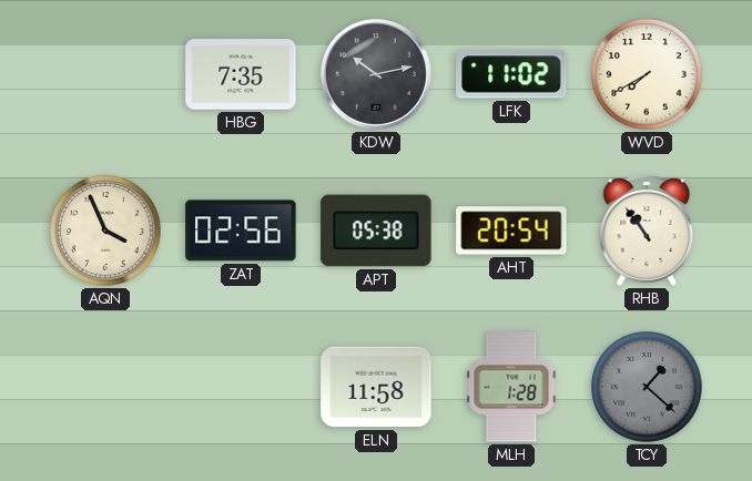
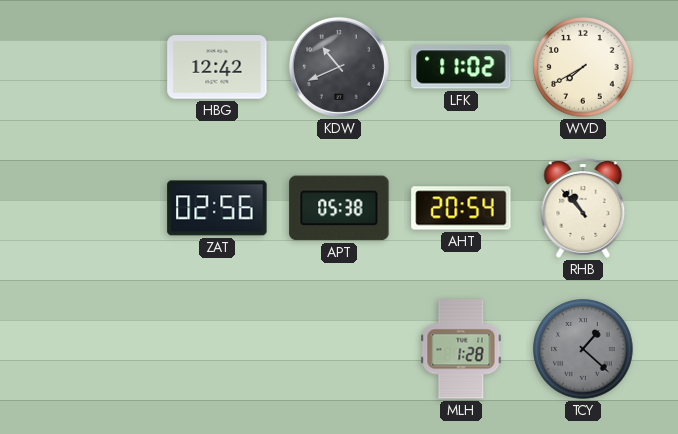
HBG: 7:35 -> 12:42
KDW: 10:13 -> 10:41
AQN: 3:56 -> none
RHB: 10:54 -> 10:53
ELN: 11:58 -> none
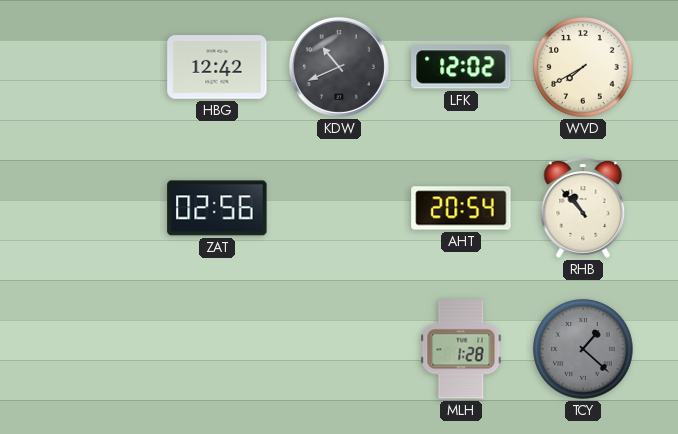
LFK: 11:02 -> 12:02
APT: 05:38 -> none
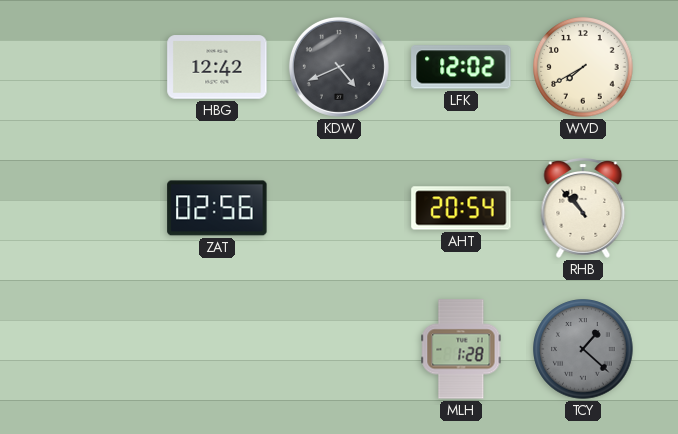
KDW: 10:41 -> 4:41
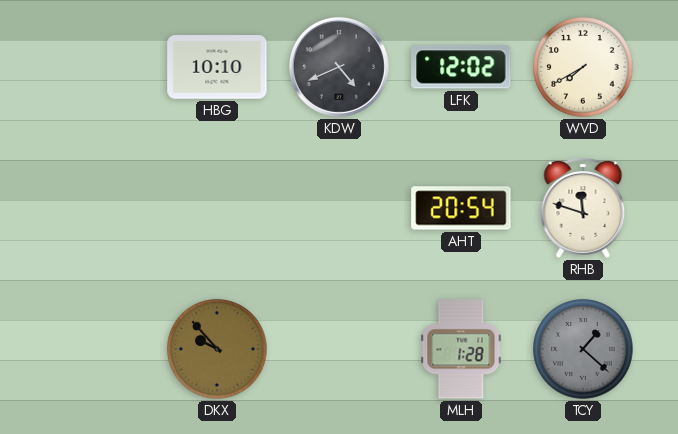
HBG: 12:42 -> 10:10
ZAT: 02:56 -> none
RHB: 10:53 -> 11:48
DKX: none -> 9:53
